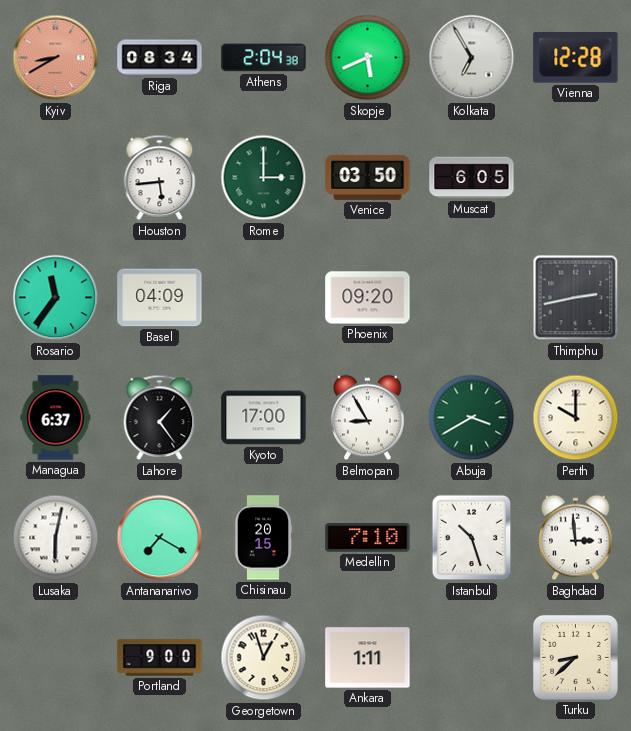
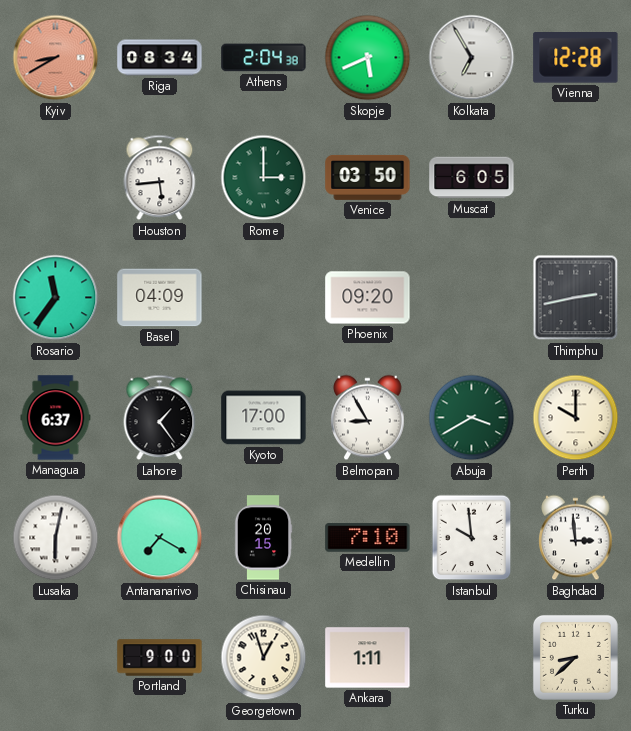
Istanbul: 10:27 -> 9:59
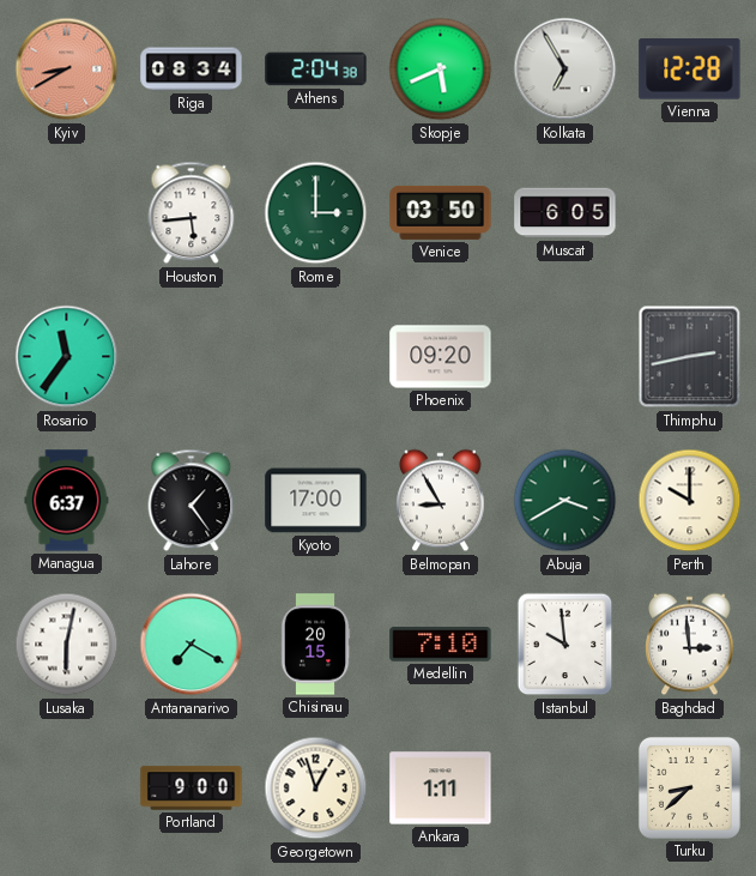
Basel: 04:09 -> none
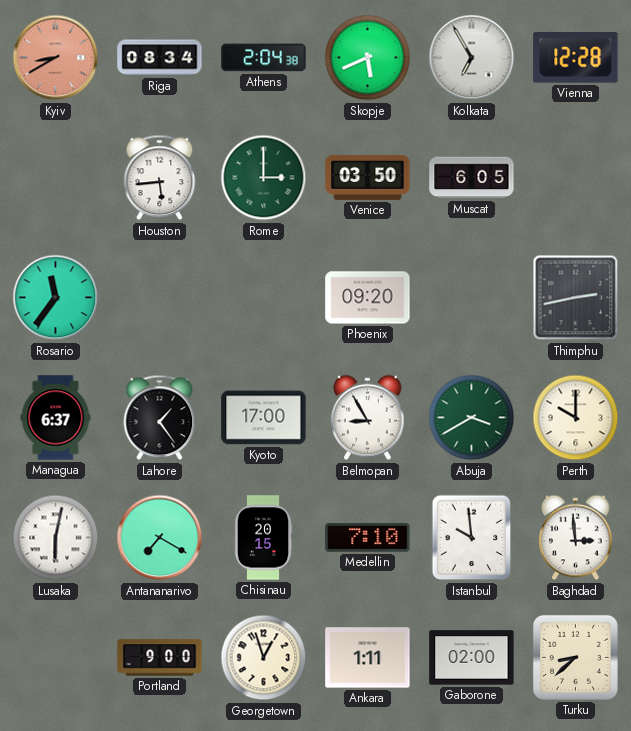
Gaborone: none -> 02:00
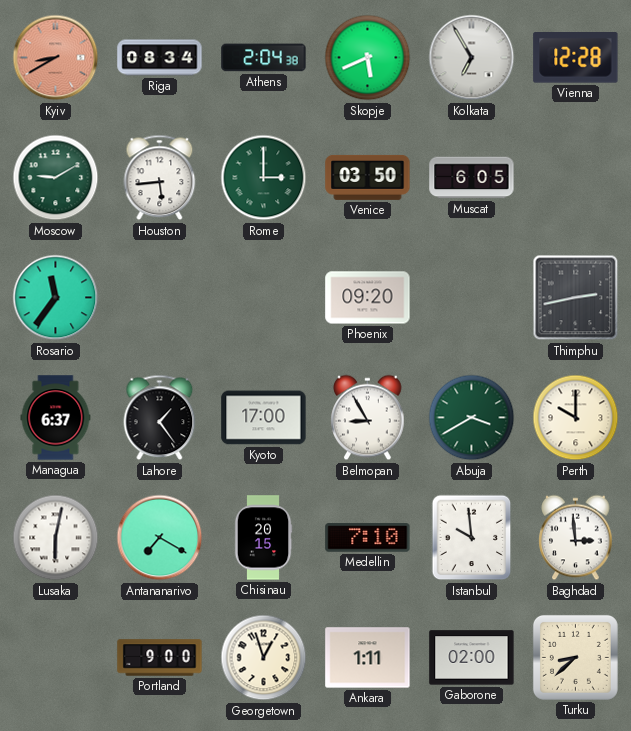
Moscow: none -> 9:10
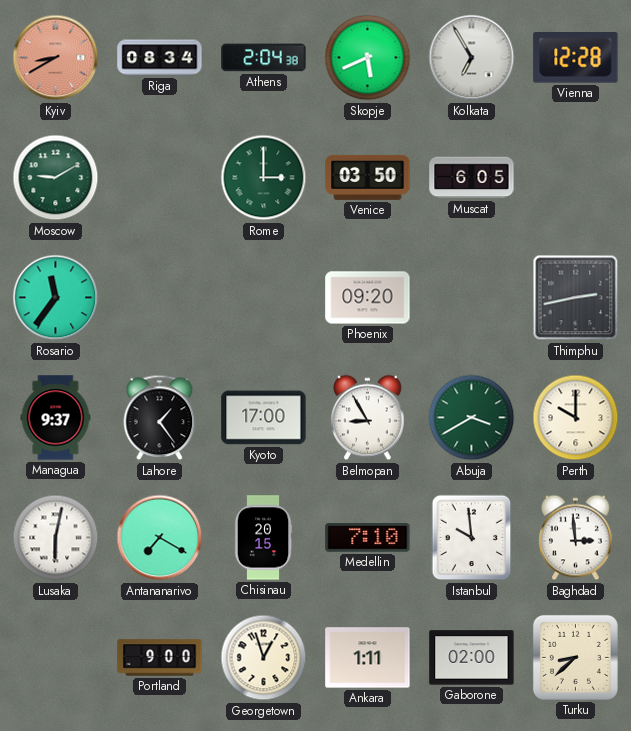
Houston: 5:44 -> none
Managua: 6:37 -> 9:37
